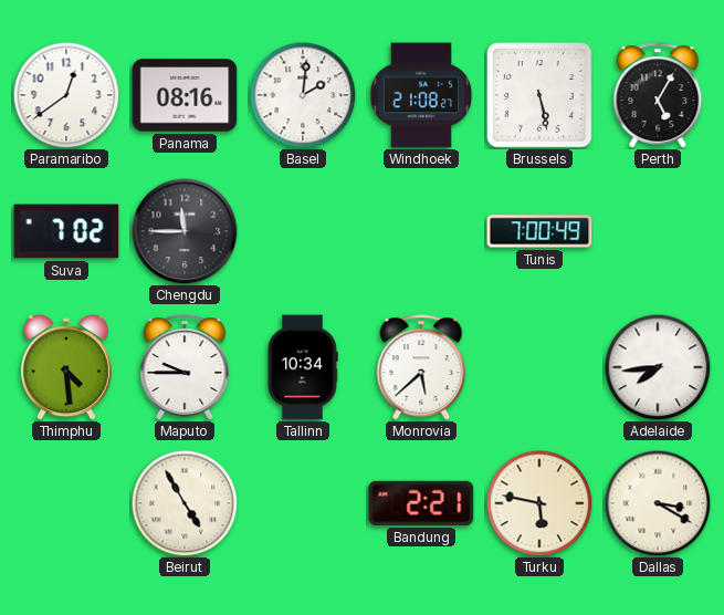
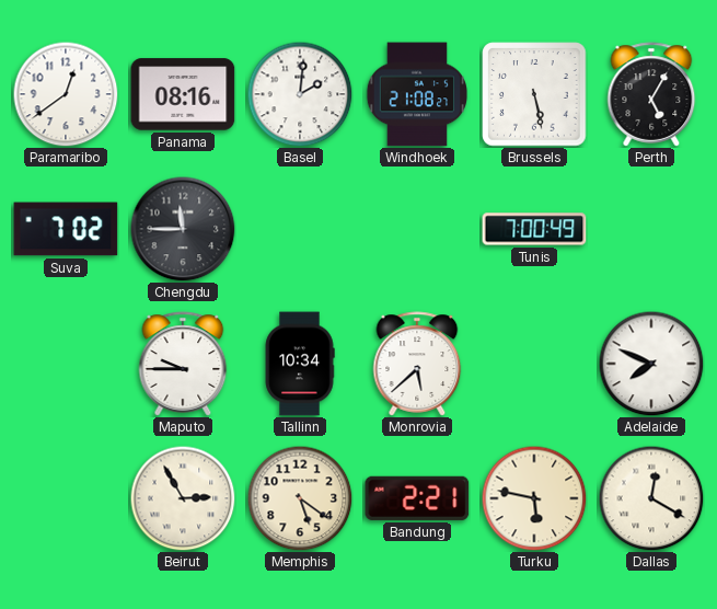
Thimphu: 4:29 -> none
Adelaide: 7:44 -> 7:49
Beirut: 4:55 -> 2:55
Memphis: none -> 5:21
Dallas: 3:20 -> 12:20
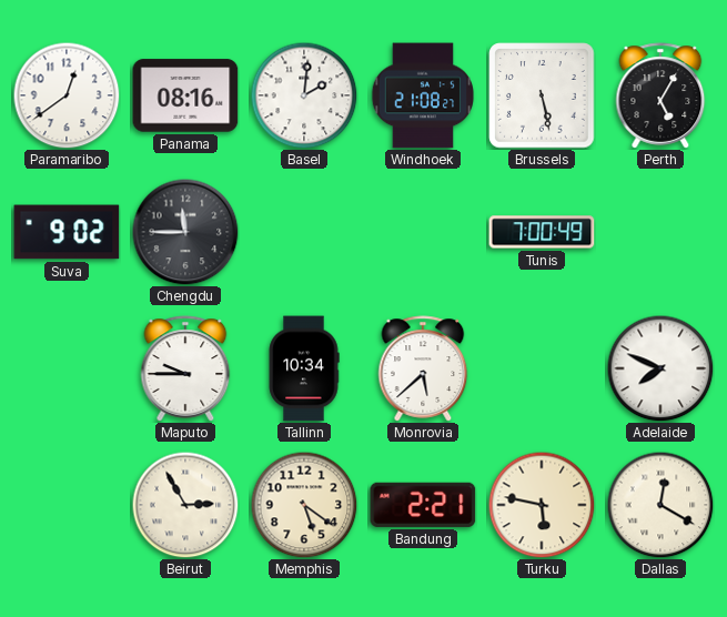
Suva: 7:02 -> 9:02
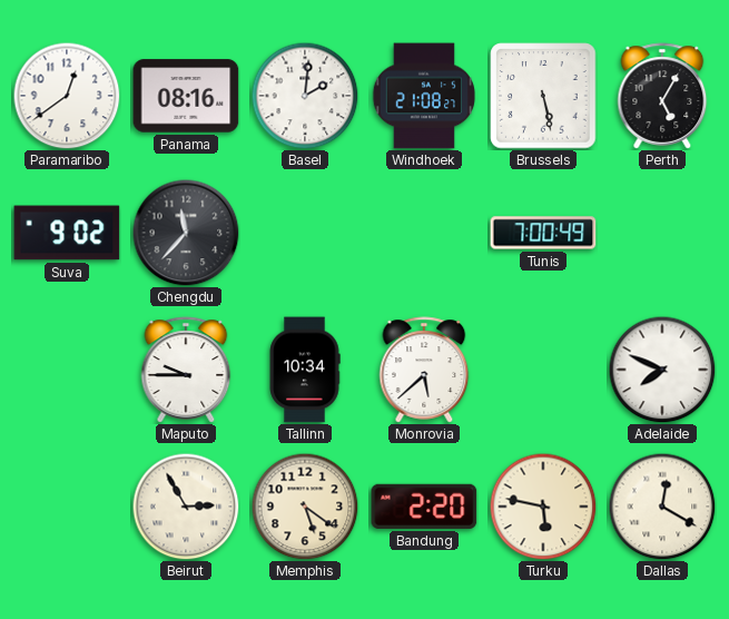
Chengdu: 11:45 -> 11:37
Bandung: 2:21 -> 2:20
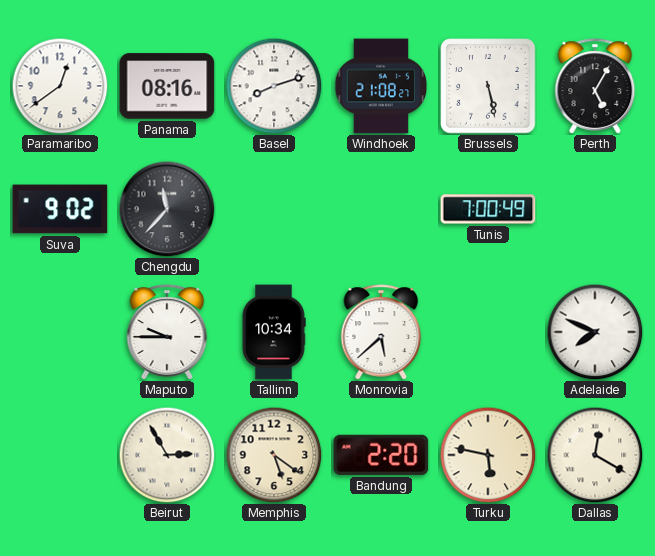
Basel: 2:01 -> 8:12
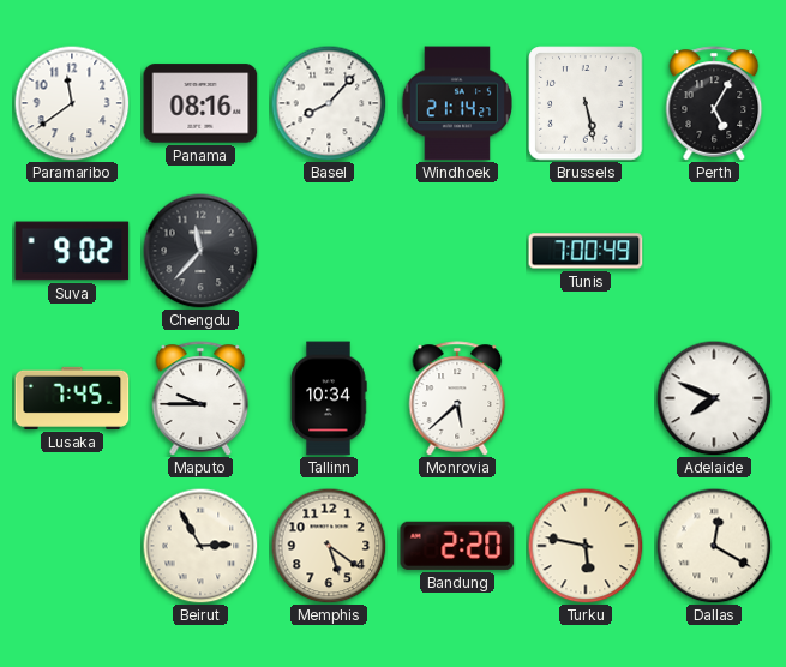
Paramaribo: 12:39 -> 11:39
Basel: 8:12 -> 8:07
Windhoek: 21:08 -> 21:14
Lusaka: none -> 7:45
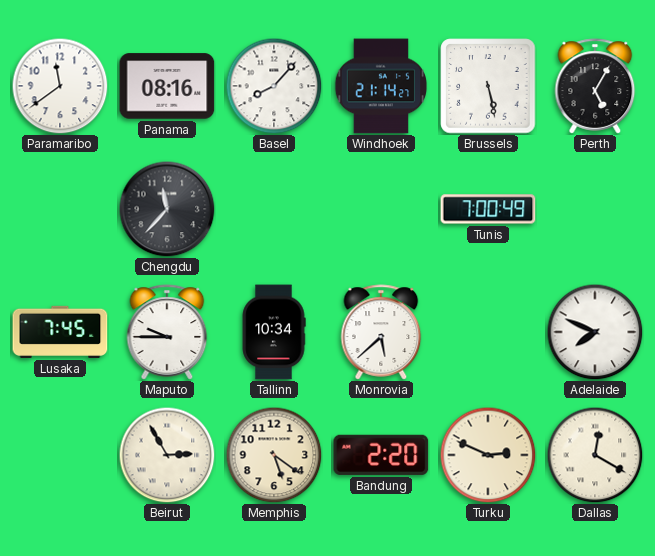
Suva: 9:02 -> none
Turku: 5:47 -> 2:49
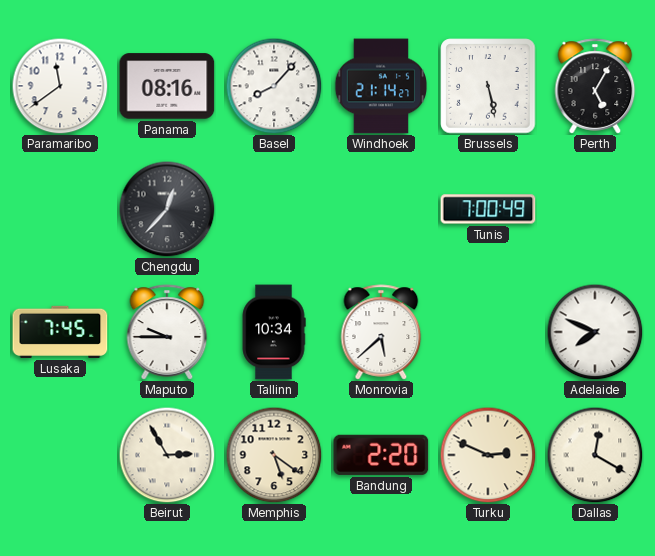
Chengdu: 11:37 -> 12:37
